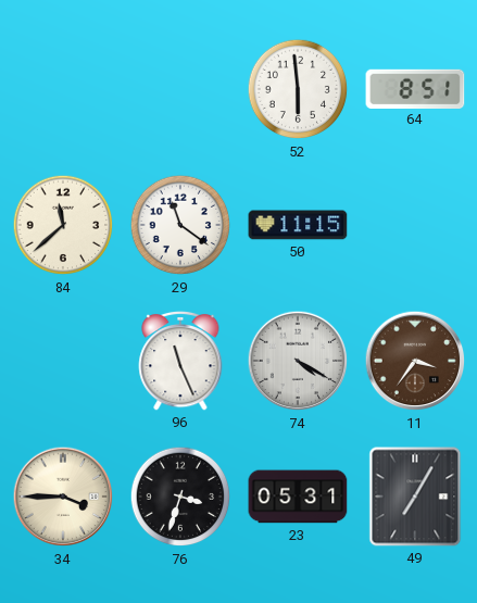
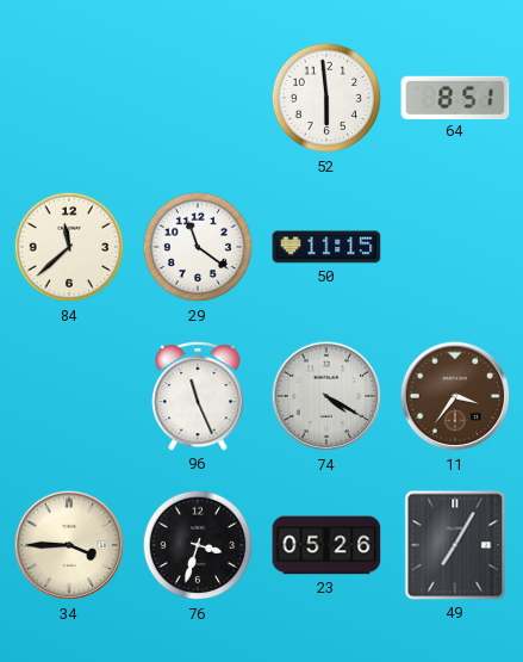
23: 05:31 -> 05:26
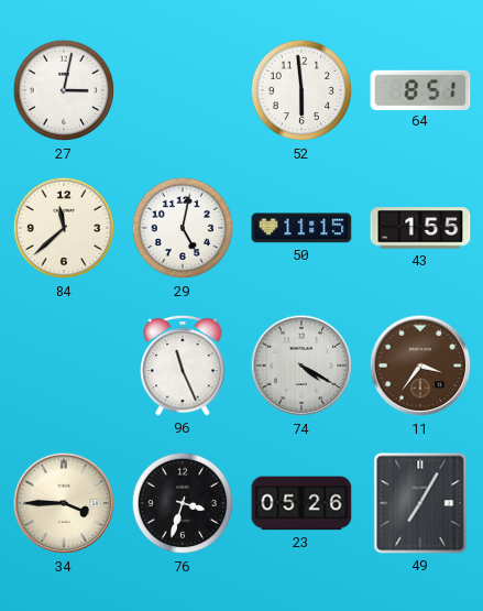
27: none -> 3:02
29: 11:21 -> 5:02
43: none -> 1:55
